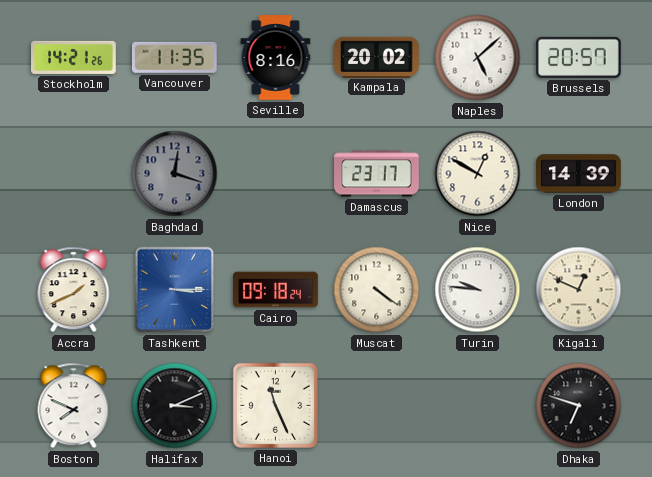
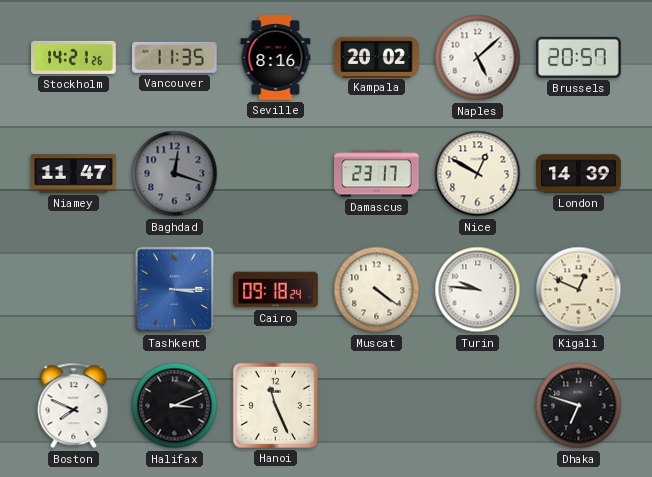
Niamey: none -> 11:47
Accra: 1:41 -> none
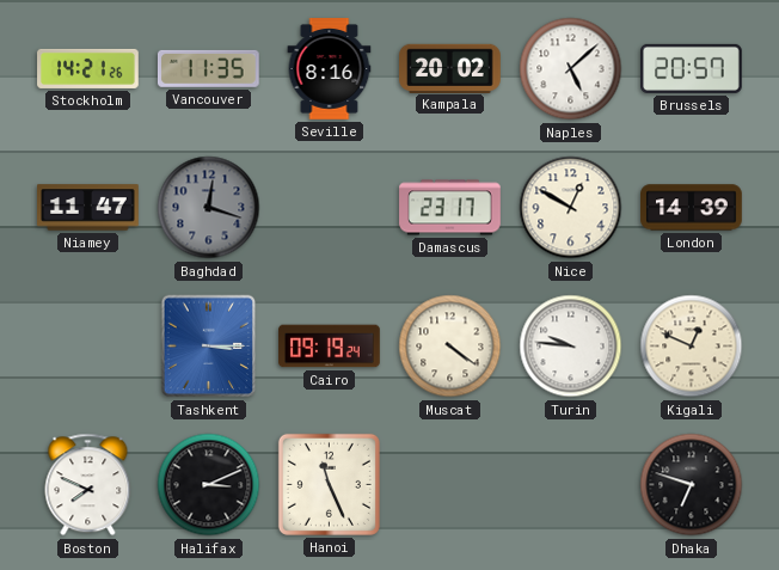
Cairo: 09:18 -> 09:19
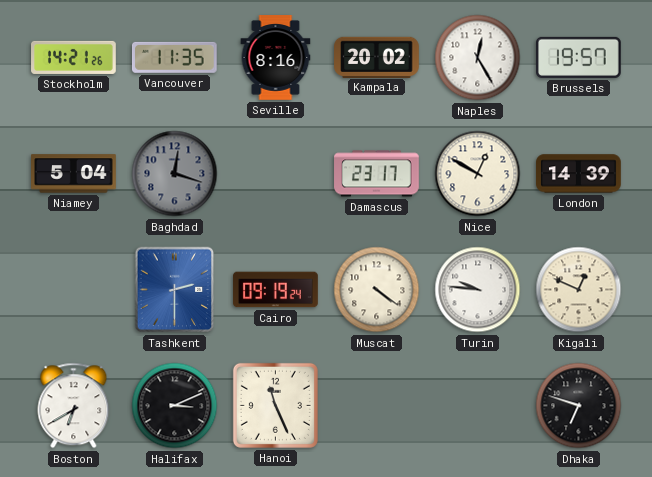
Naples: 5:08 -> 12:25
Brussels: 20:57 -> 19:57
Niamey: 11:47 -> 5:04
Tashkent: 3:15 -> 2:30
Boston: 7:49 -> 6:40
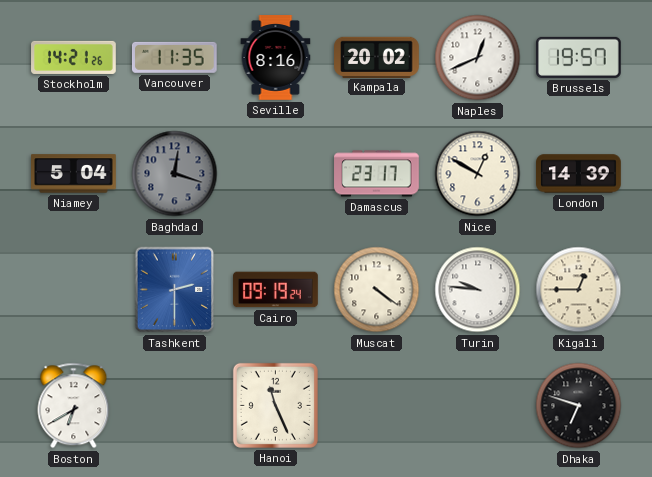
Naples: 12:25 -> 12:41
Kigali: 12:49 -> 12:45
Halifax: 3:11 -> none
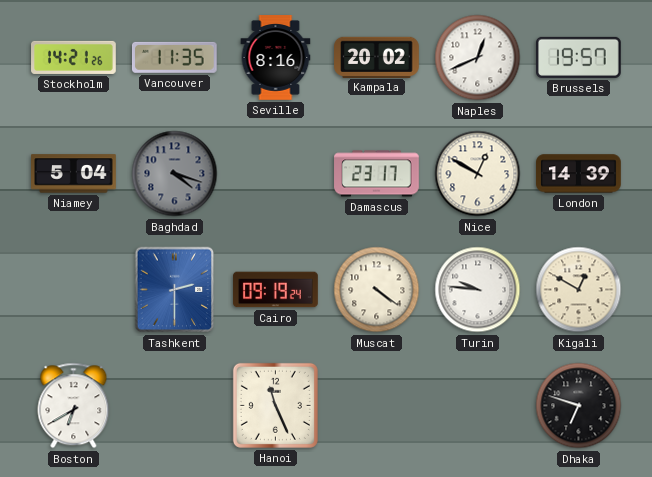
Baghdad: 12:18 -> 4:18
Kigali: 12:45 -> 12:50
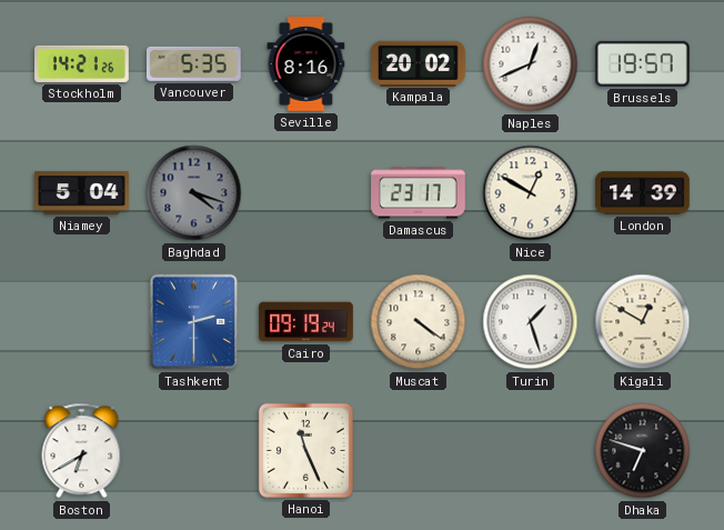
Vancouver: 11:35 -> 5:35
Turin: 9:46 -> 1:27
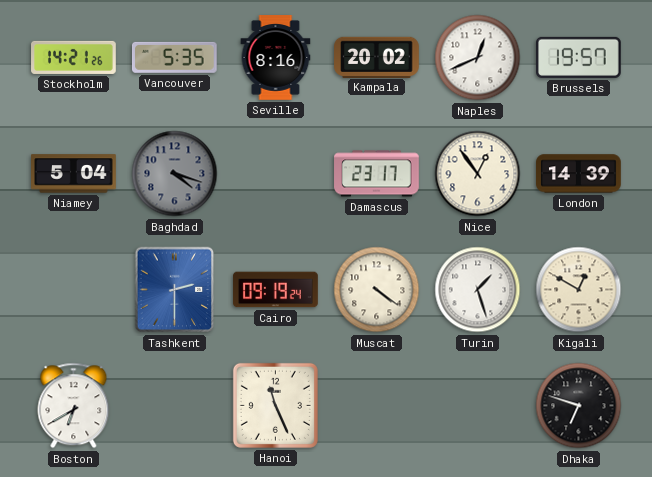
Nice: 12:50 -> 12:54
